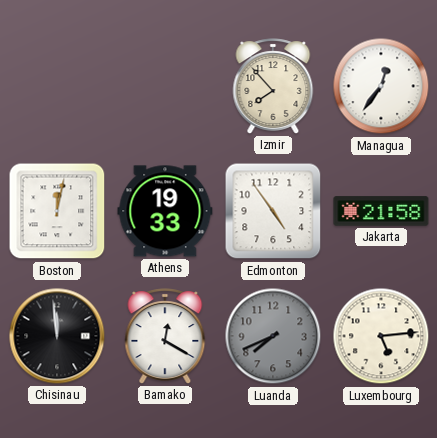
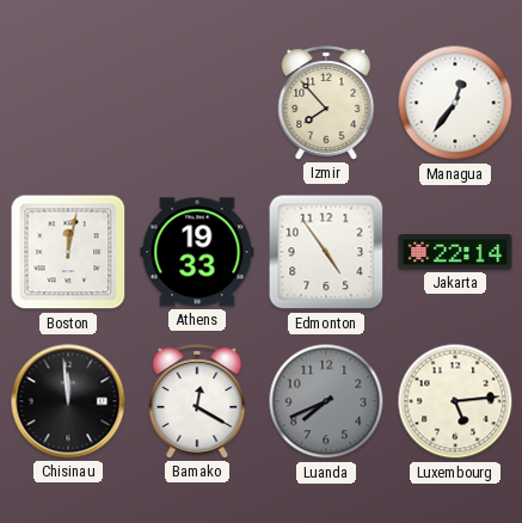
Jakarta: 21:58 -> 22:14
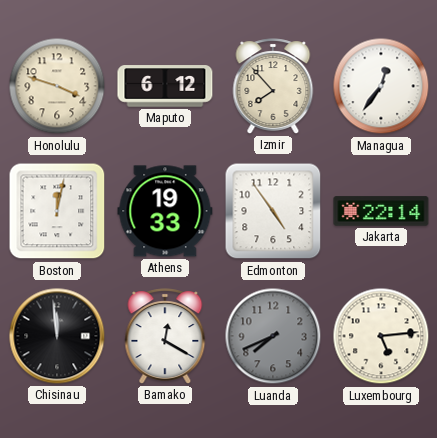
Honolulu: none -> 3:48
Maputo: none -> 6:12
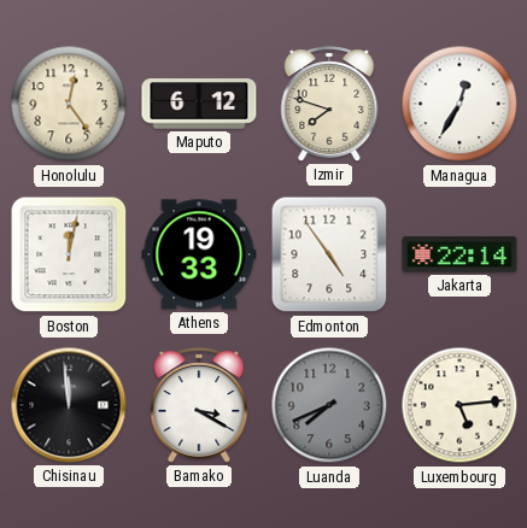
Honolulu: 3:48 -> 12:24
Izmir: 7:53 -> 7:48
Managua: 12:36 -> 12:35
Bamako: 12:20 -> 3:20
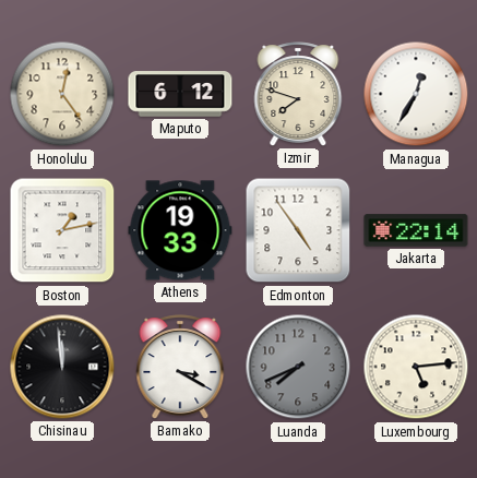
Boston: 12:02 -> 1:13
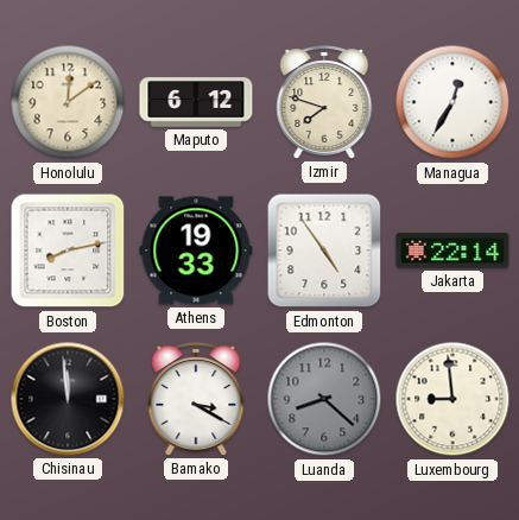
Honolulu: 12:24 -> 12:09
Boston: 1:13 -> 8:13
Luanda: 7:41 -> 8:22
Luxembourg: 5:14 -> 8:59
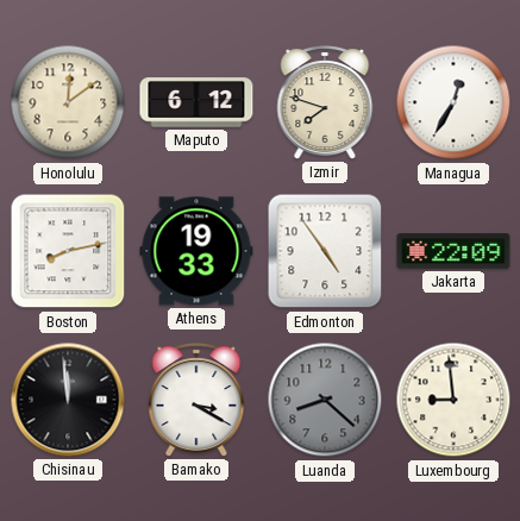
Jakarta: 22:14 -> 22:09
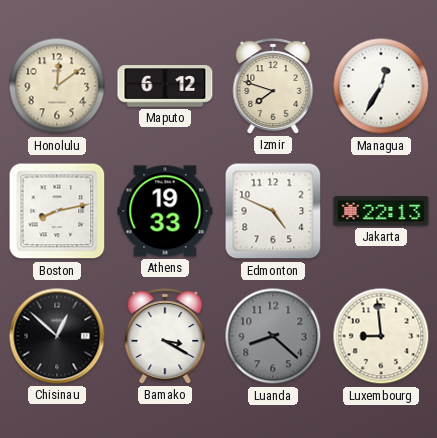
Edmonton: 4:54 -> 4:49
Jakarta: 22:09 -> 22:13
Chisinau: 11:59 -> 12:52
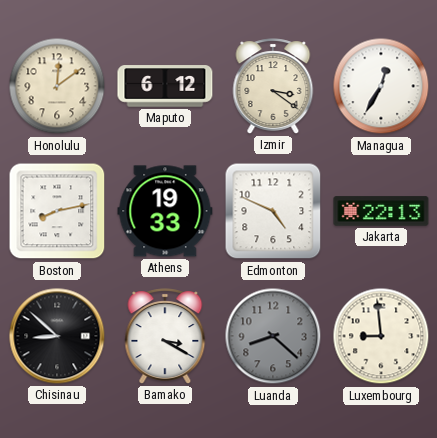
Izmir: 7:48 -> 3:21
Chisinau: 12:52 -> 8:52
